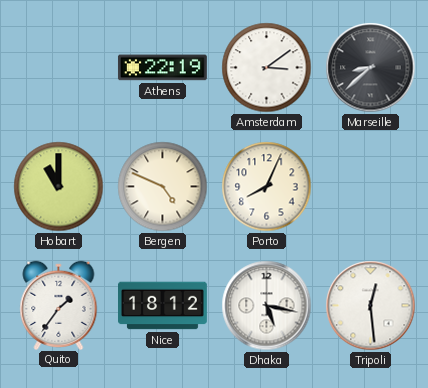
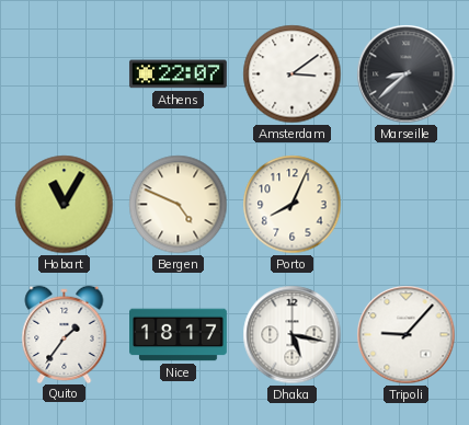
Athens: 22:19 -> 22:07
Hobart: 11:00 -> 11:05
Nice: 18:12 -> 18:17
Tripoli: 12:29 -> 9:07
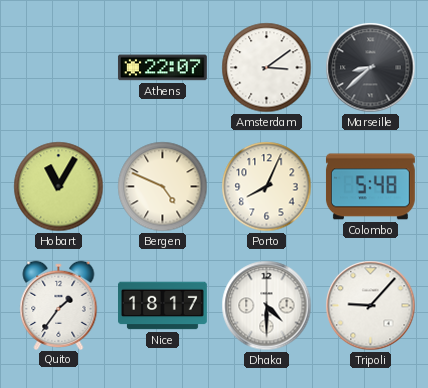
Colombo: none -> 5:48
Dhaka: 5:17 -> 4:30
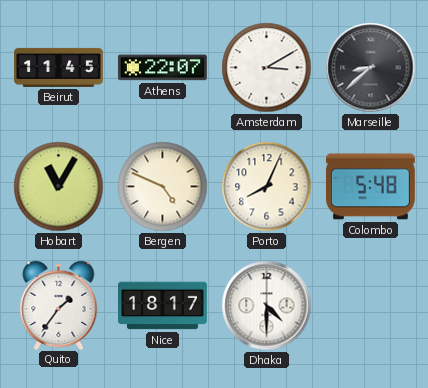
Beirut: none -> 11:45
Amsterdam: 3:09 -> 3:10
Tripoli: 9:07 -> none
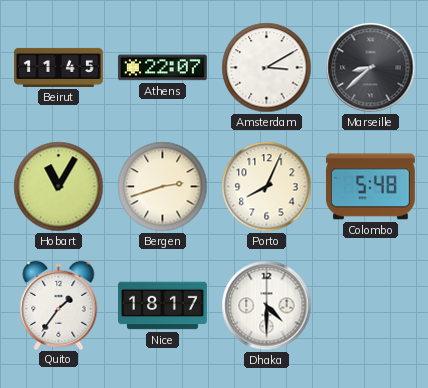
Bergen: 4:49 -> 2:42
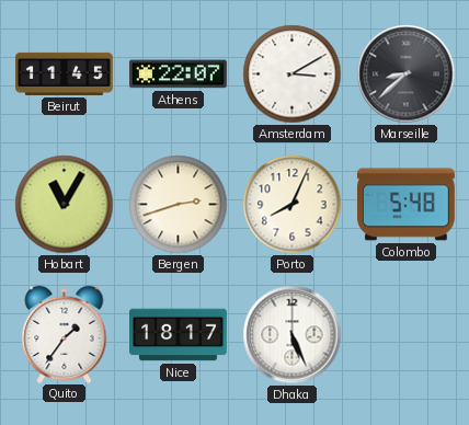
Dhaka: 4:30 -> 5:26
